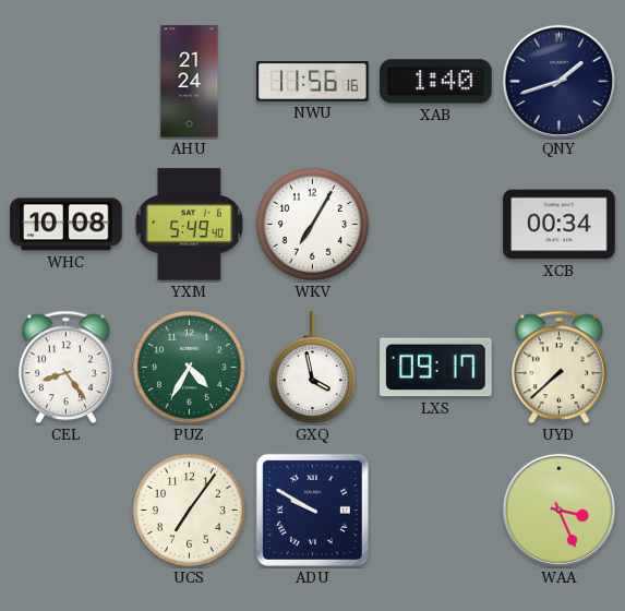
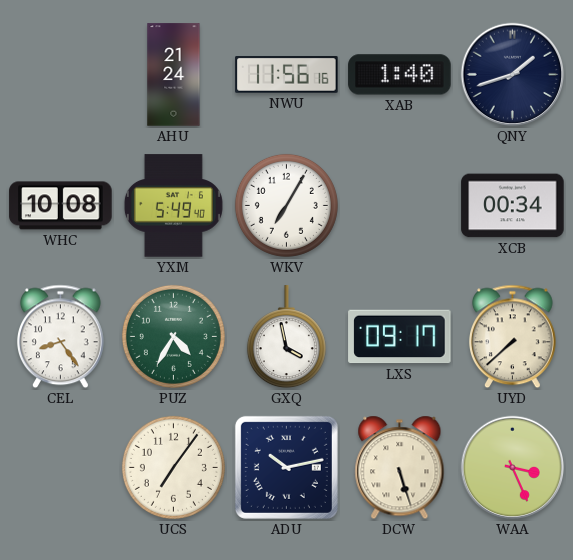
ADU: 9:50 -> 10:13
DCW: none -> 5:27
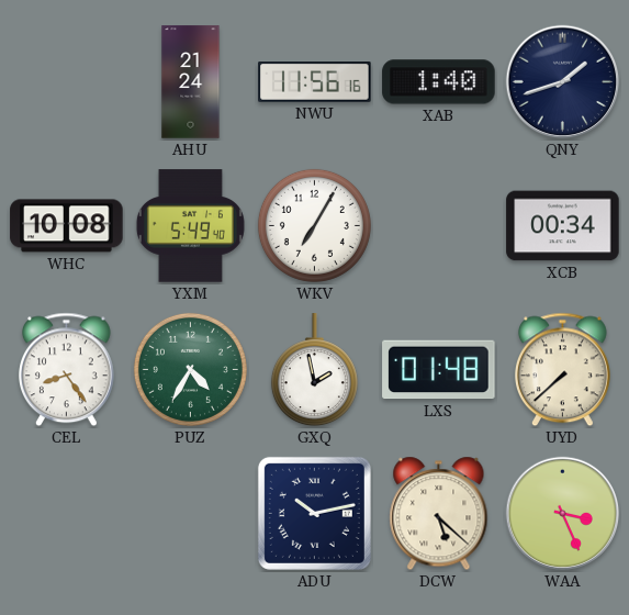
GXQ: 3:58 -> 1:58
LXS: 09:17 -> 01:48
UCS: 7:06 -> none
DCW: 5:27 -> 5:22
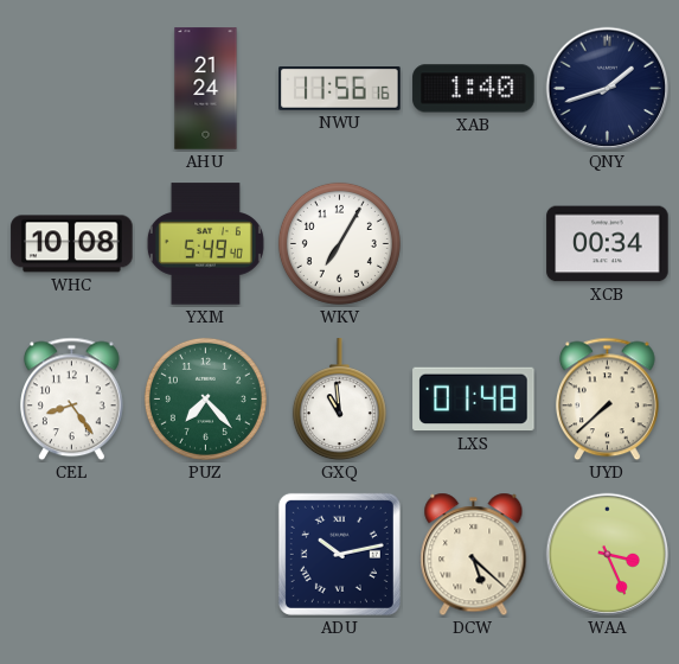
PUZ: 4:35 -> 7:23
GXQ: 1:58 -> 10:59
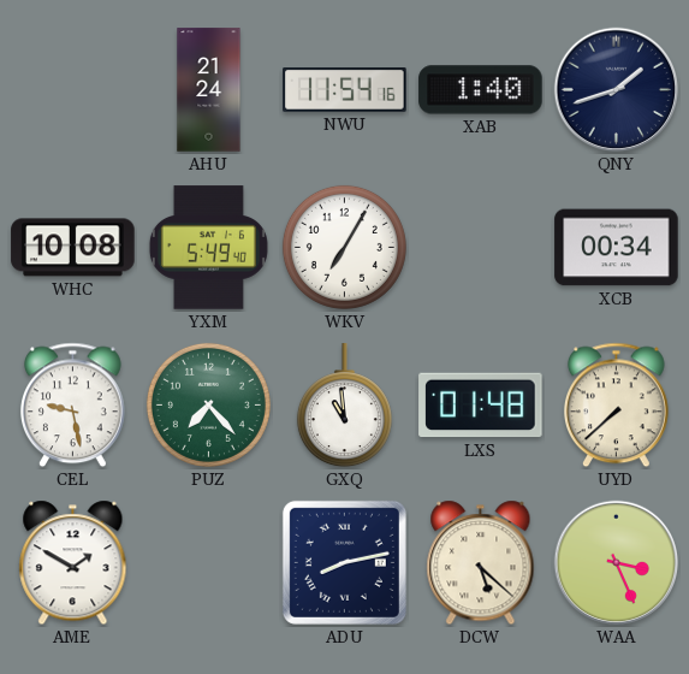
NWU: 11:56 -> 11:54
CEL: 8:24 -> 9:28
AME: none -> 1:50
ADU: 10:13 -> 8:13
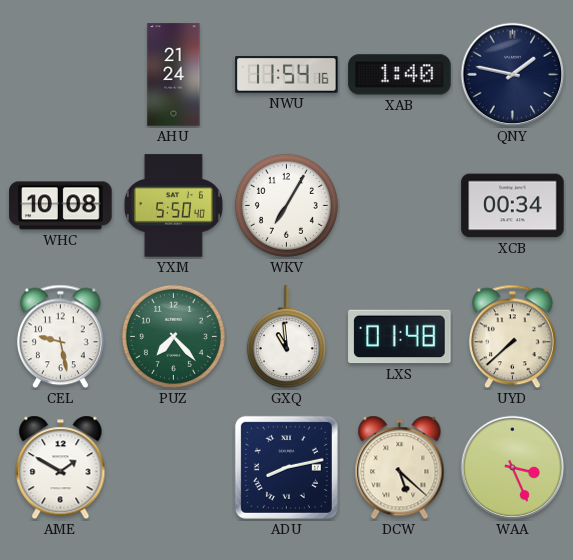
QNY: 1:42 -> 1:47
YXM: 5:49 -> 5:50
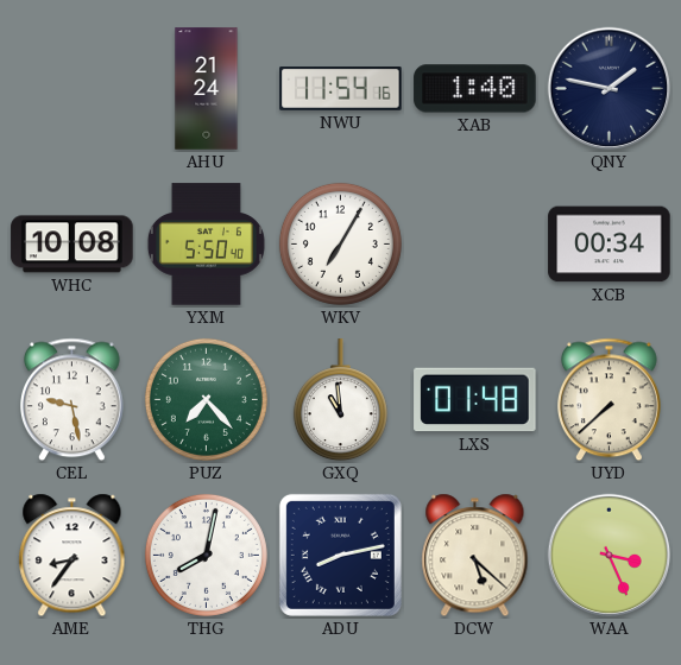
AME: 1:50 -> 8:36
THG: none -> 8:02
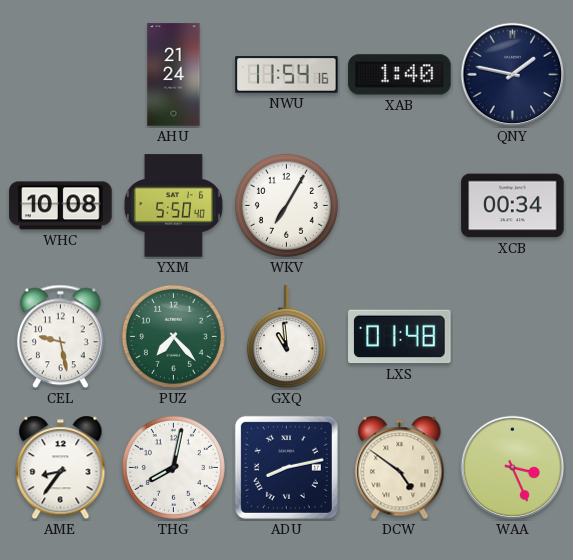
UYD: 7:38 -> none
DCW: 5:22 -> 4:51
